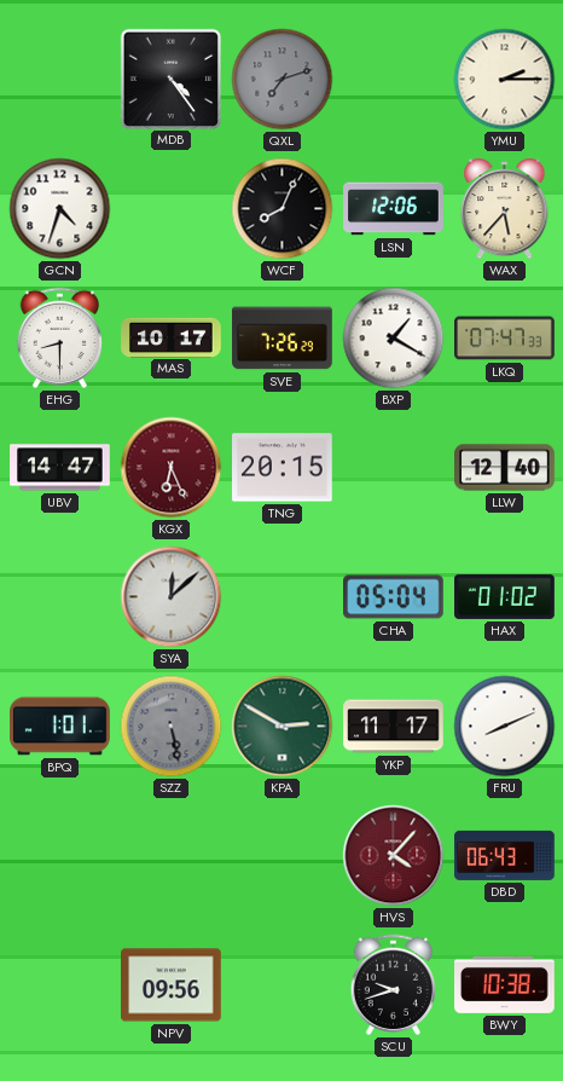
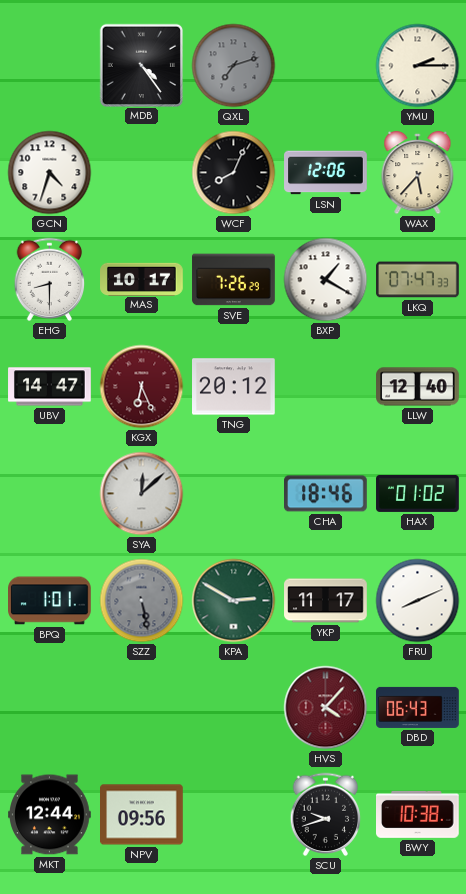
TNG: 20:15 -> 20:12
CHA: 05:04 -> 18:46
MKT: none -> 12:44
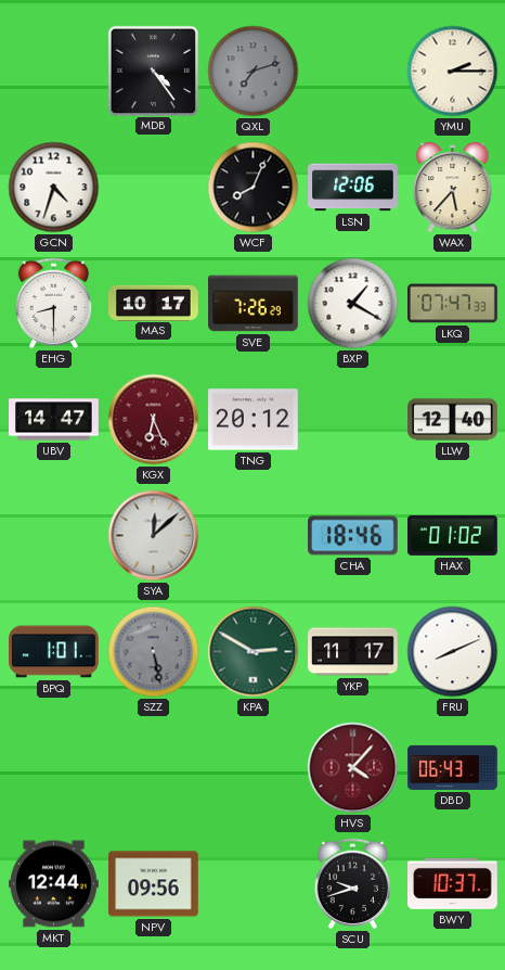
BWY: 10:38 -> 10:37
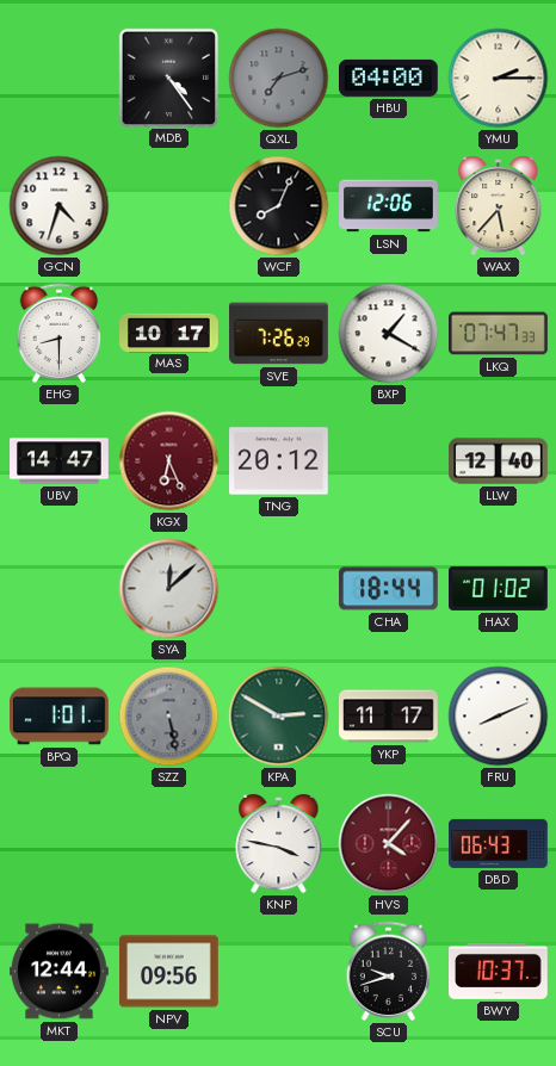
HBU: none -> 04:00
CHA: 18:46 -> 18:44
KNP: none -> 3:47
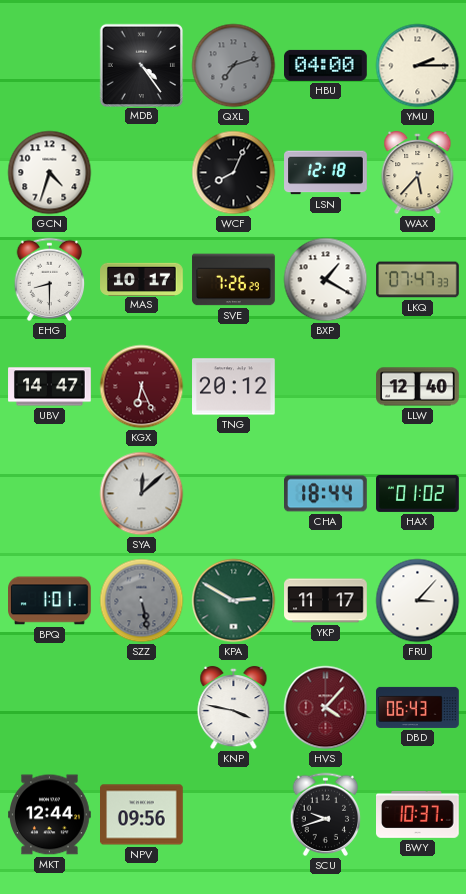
LSN: 12:06 -> 12:18
FRU: 8:11 -> 3:07
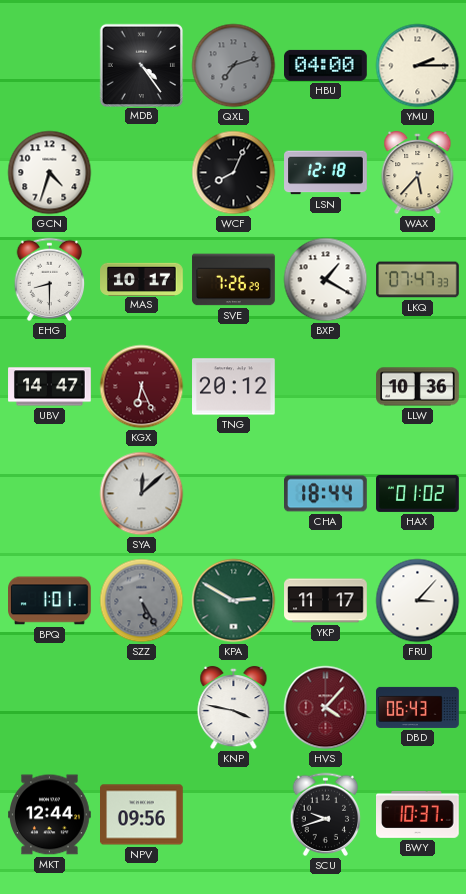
LLW: 12:40 -> 10:36
SZZ: 5:28 -> 5:25
